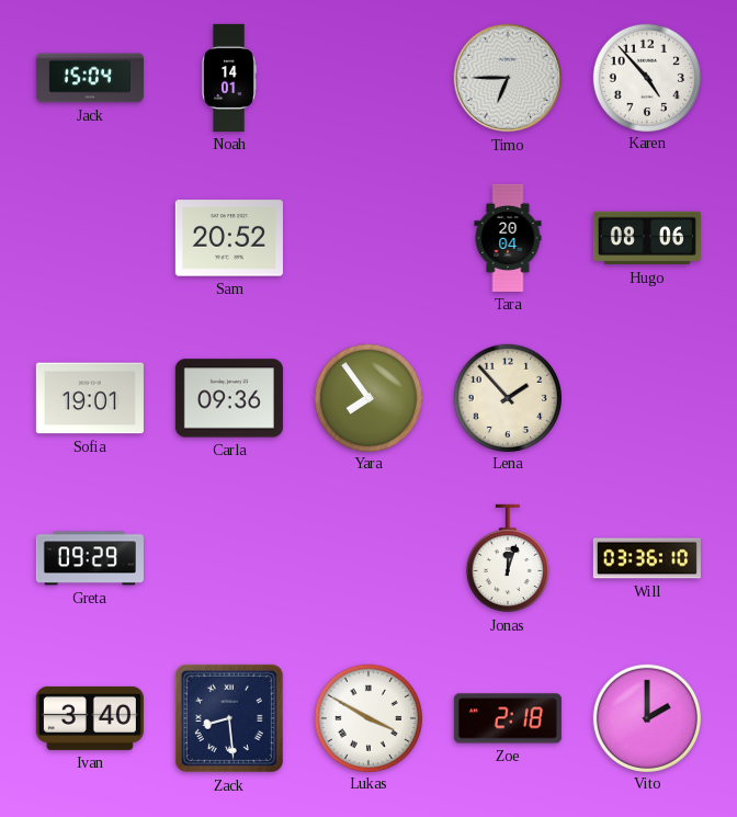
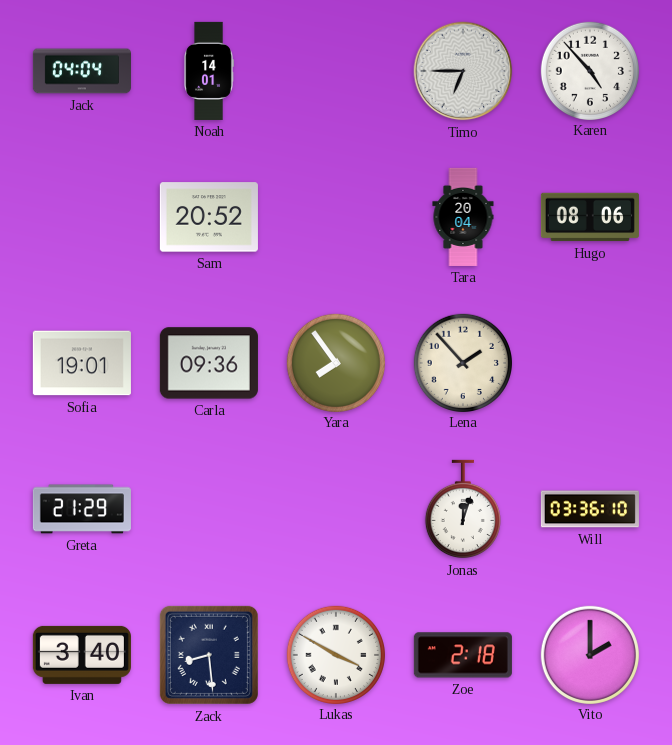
Jack: 15:04 -> 04:04
Greta: 09:29 -> 21:29
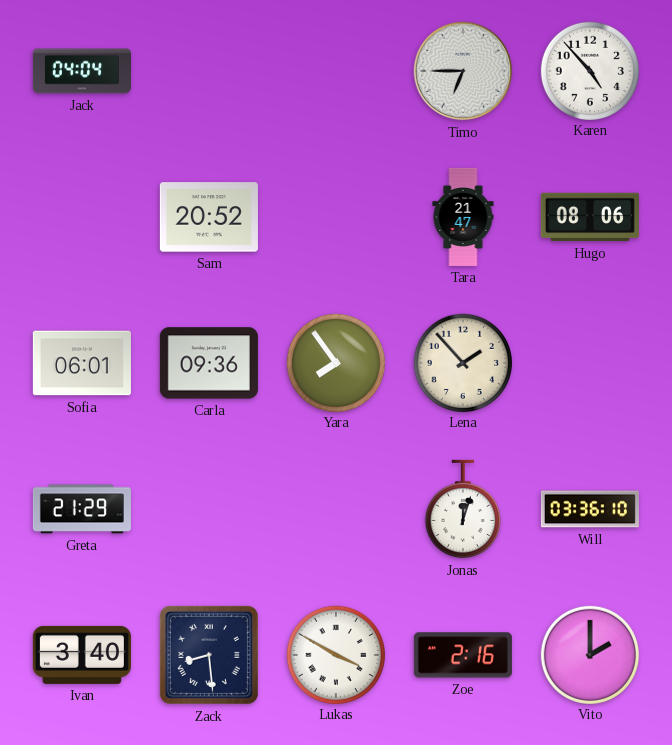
Noah: 14:01 -> none
Tara: 20:04 -> 21:47
Sofia: 19:01 -> 06:01
Zoe: 2:18 -> 2:16
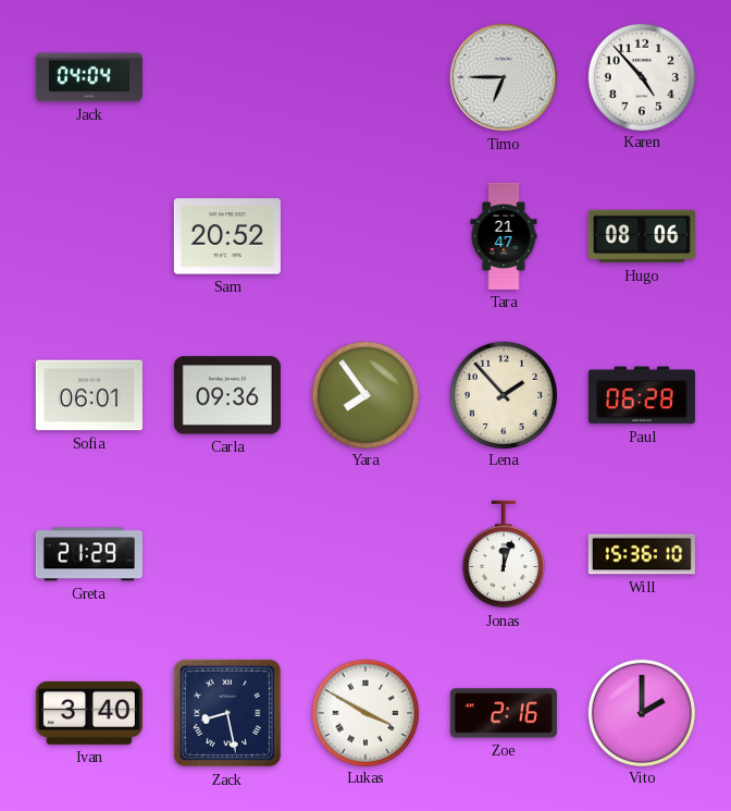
Paul: none -> 06:28
Will: 03:36 -> 15:36
Zack: 8:29 -> 8:28
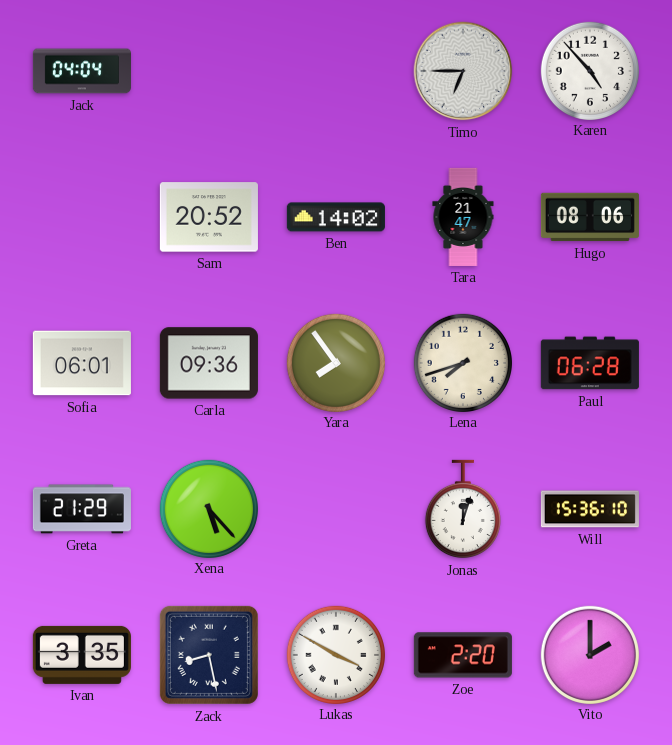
Ben: none -> 14:02
Lena: 1:53 -> 7:42
Xena: none -> 5:23
Ivan: 3:40 -> 3:35
Zoe: 2:16 -> 2:20
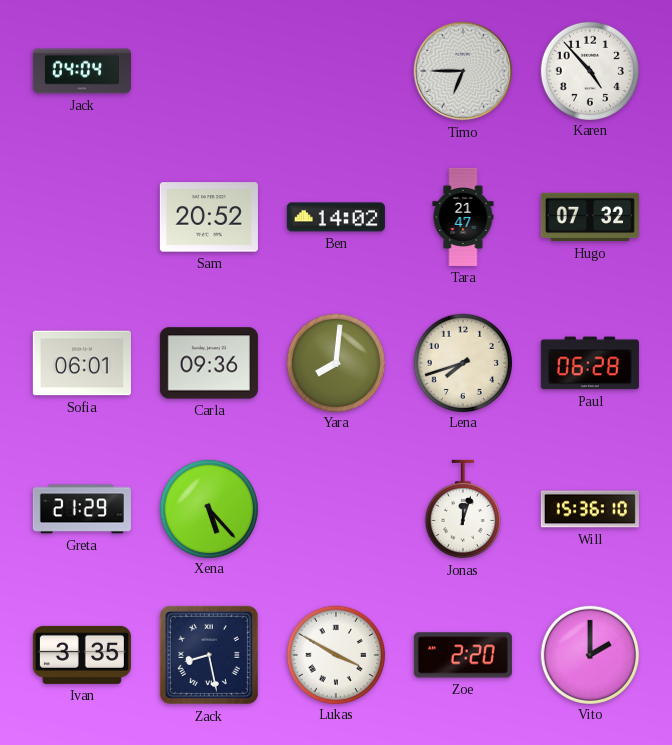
Hugo: 08:06 -> 07:32
Yara: 7:54 -> 8:01
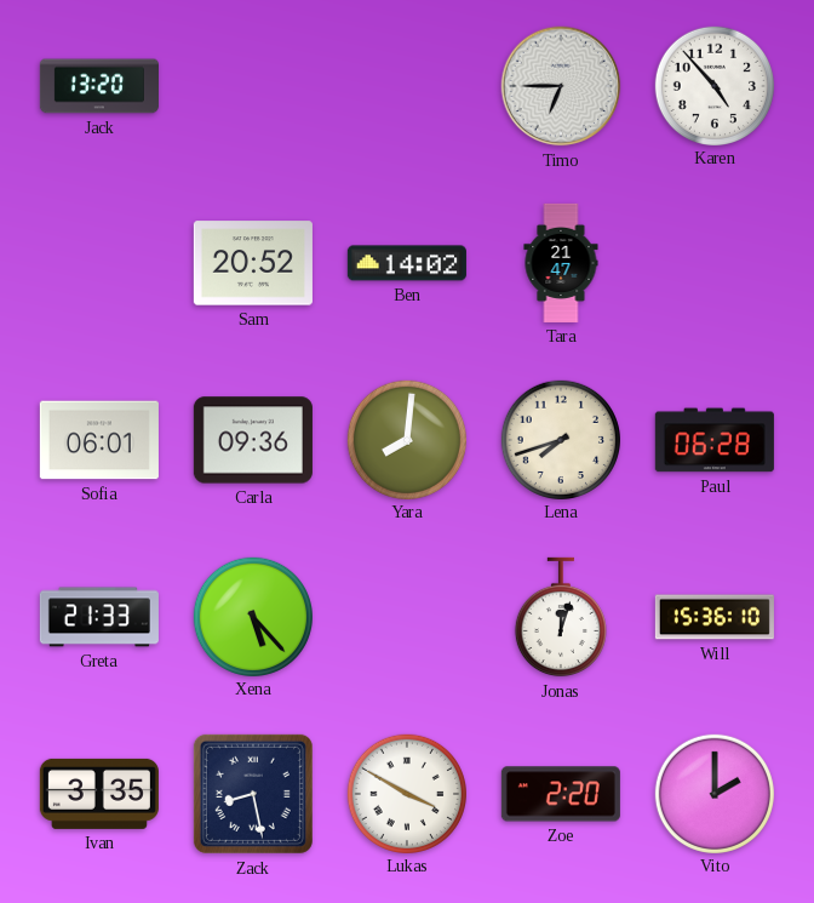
Jack: 04:04 -> 13:20
Hugo: 07:32 -> none
Greta: 21:29 -> 21:33
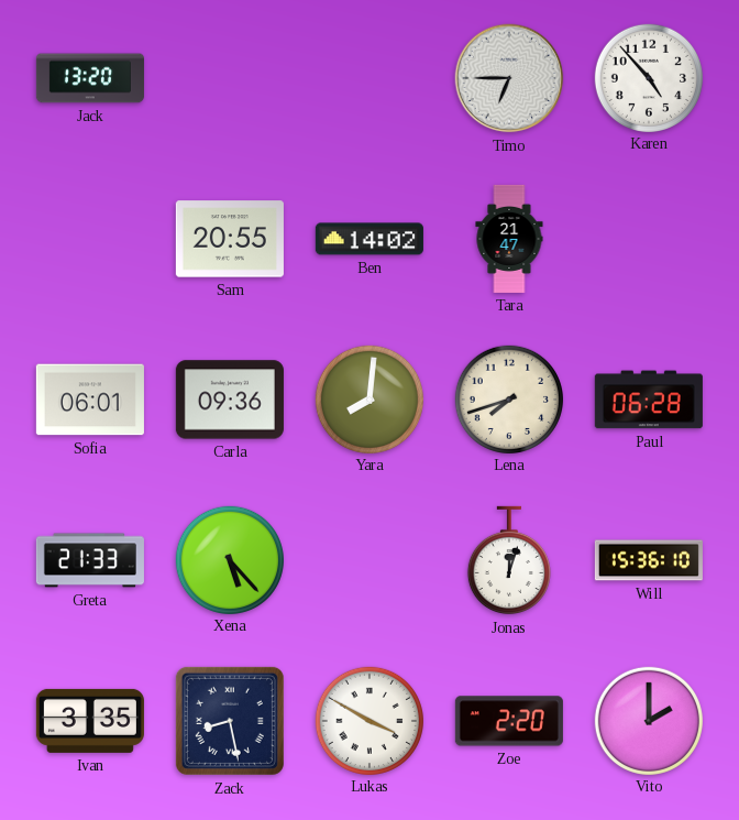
Sam: 20:52 -> 20:55
